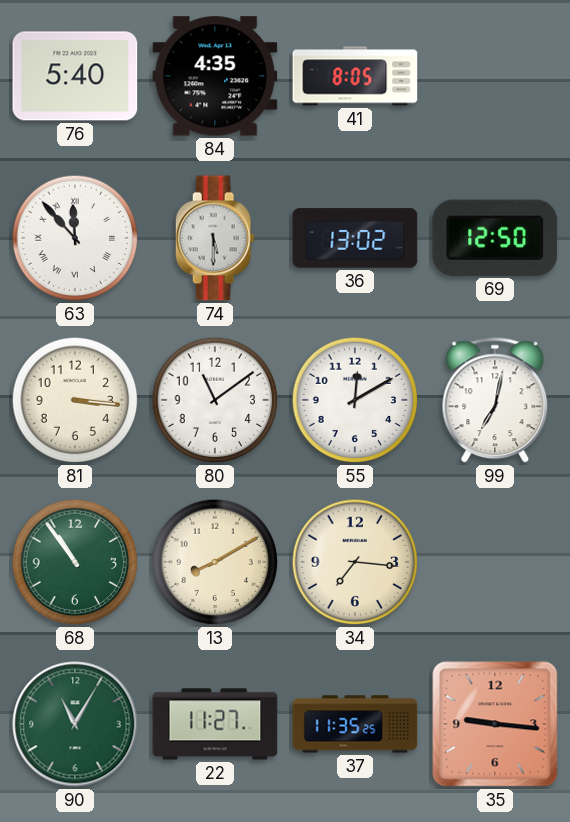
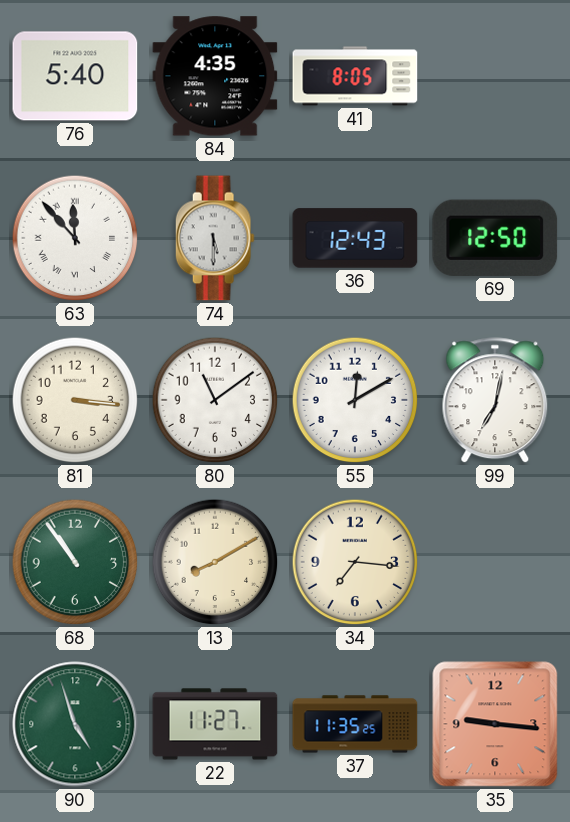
36: 13:02 -> 12:43
90: 11:05 -> 4:57
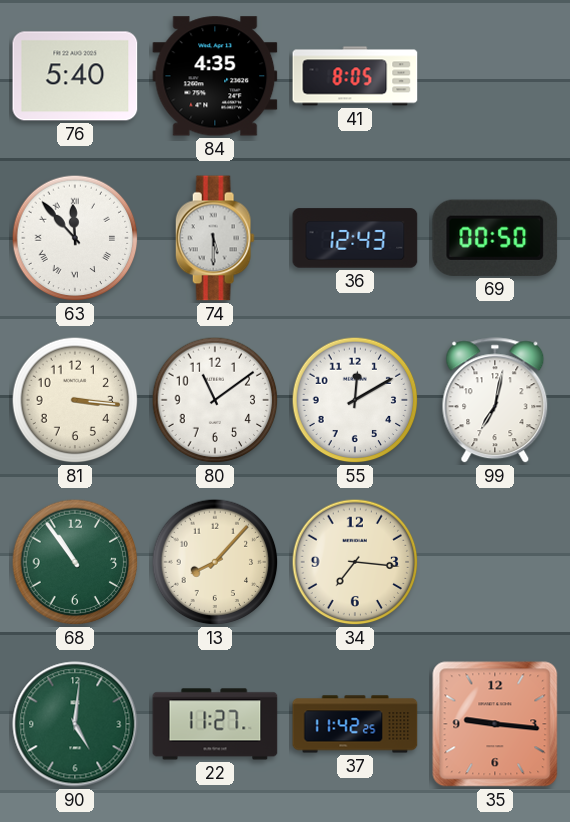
69: 12:50 -> 00:50
13: 8:10 -> 8:07
90: 4:57 -> 5:01
37: 11:35 -> 11:42
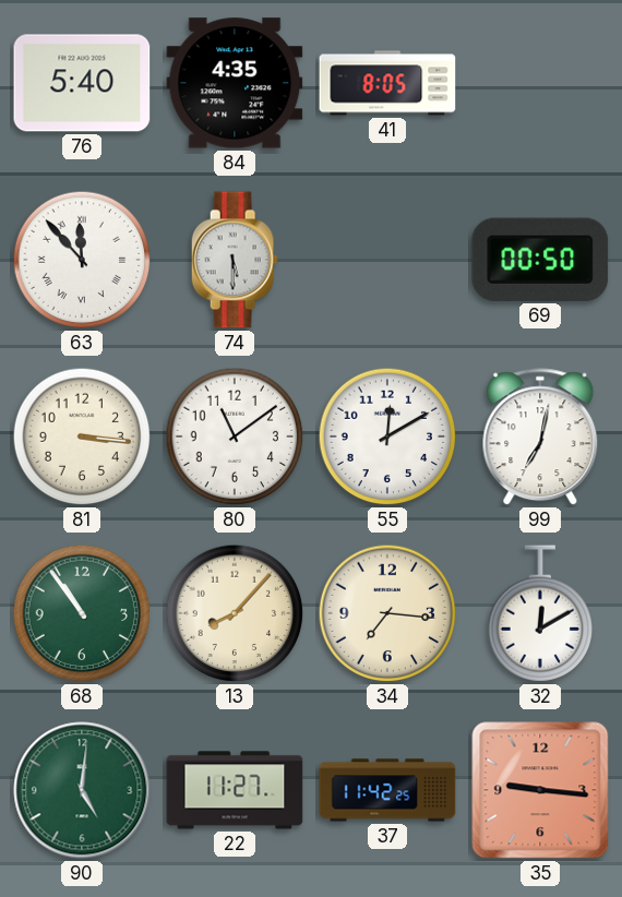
36: 12:43 -> none
32: none -> 12:10
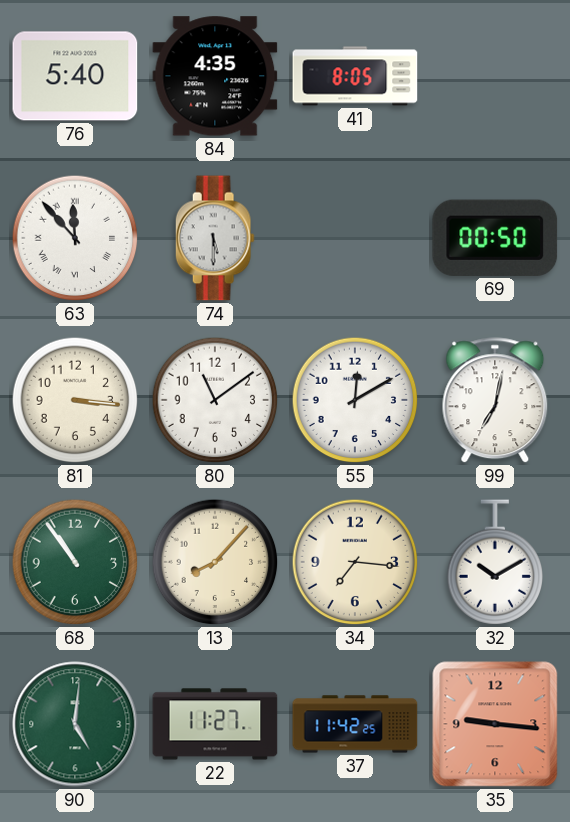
32: 12:10 -> 10:10
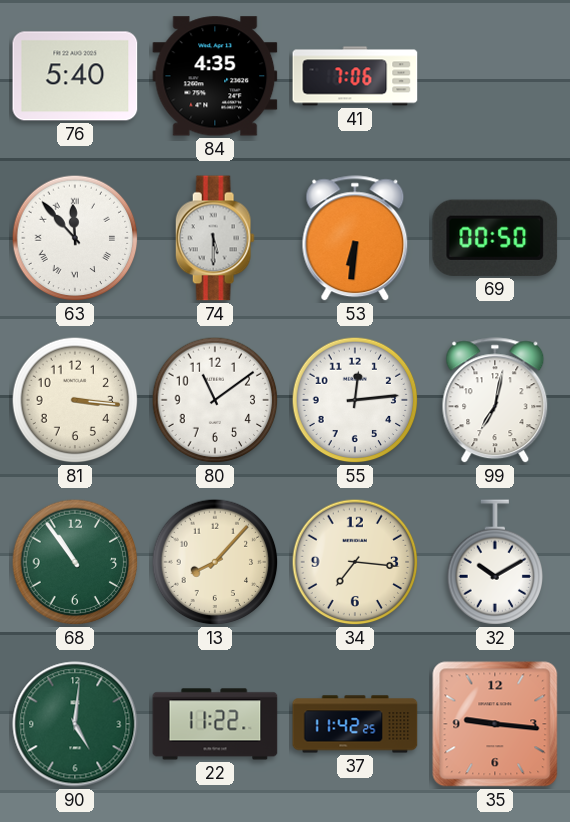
41: 8:05 -> 7:06
53: none -> 6:31
55: 12:10 -> 12:14
22: 11:27 -> 11:22
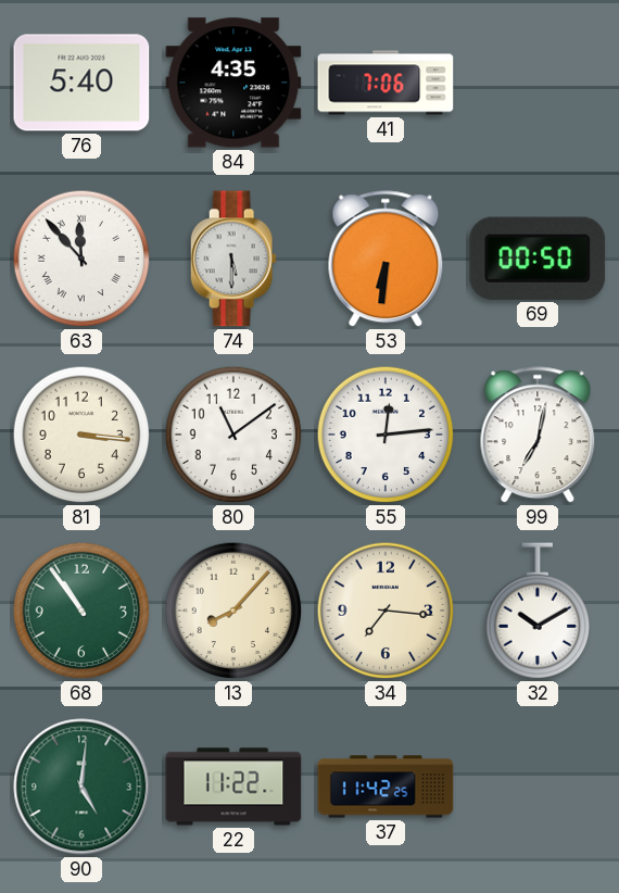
35: 9:16 -> none
